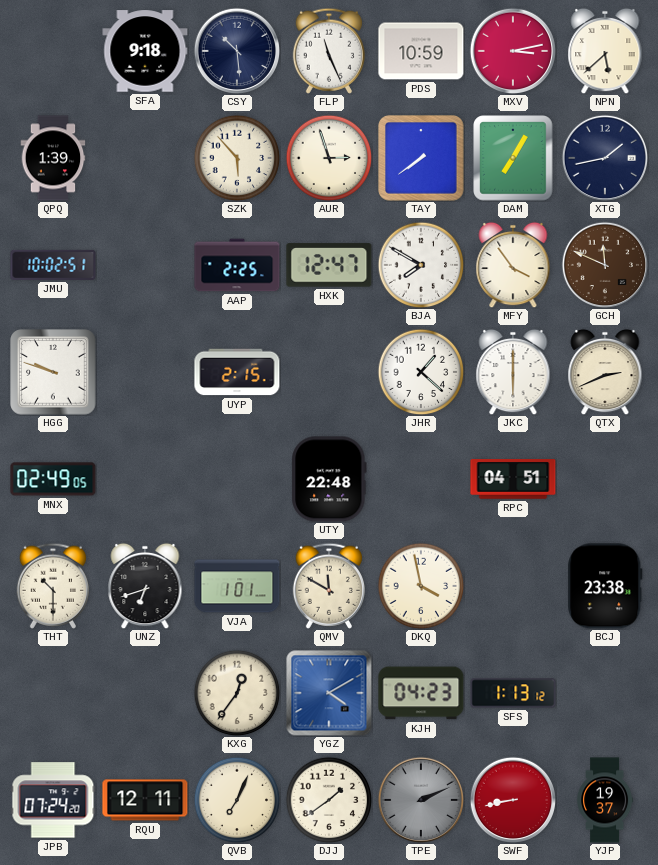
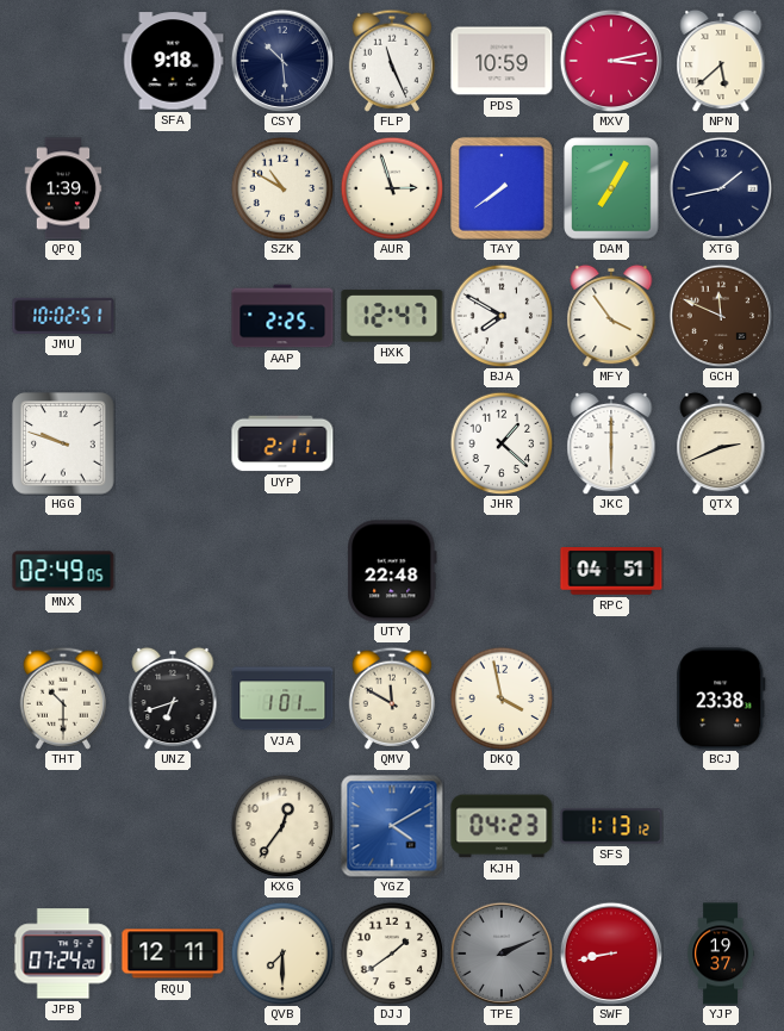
SZK: 5:53 -> 10:50
UYP: 2:15 -> 2:11
QVB: 7:04 -> 7:30
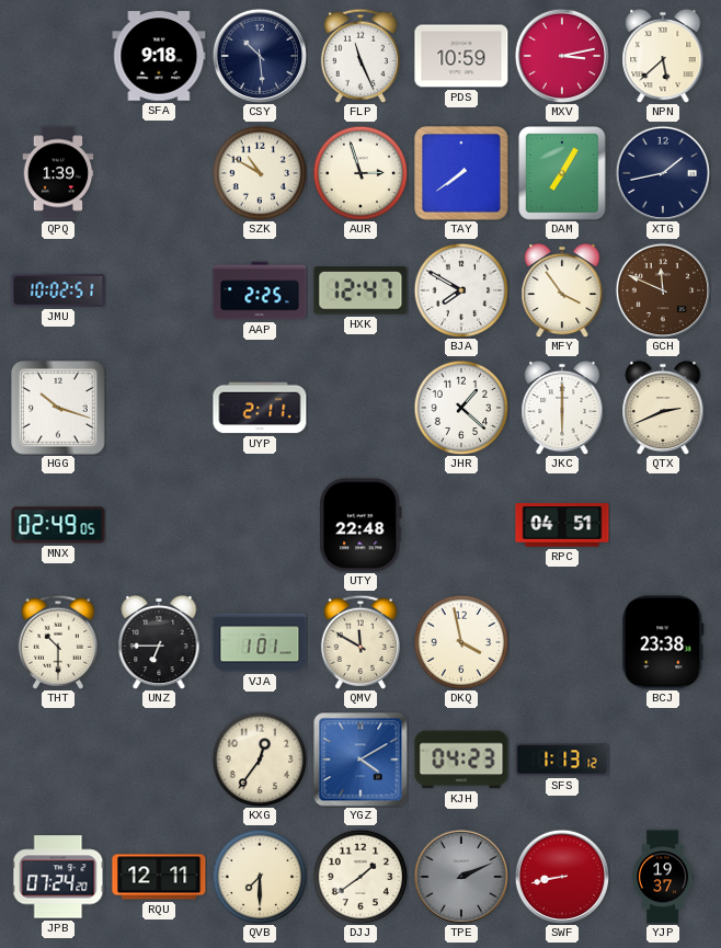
HGG: 9:48 -> 10:18
UNZ: 6:42 -> 6:45
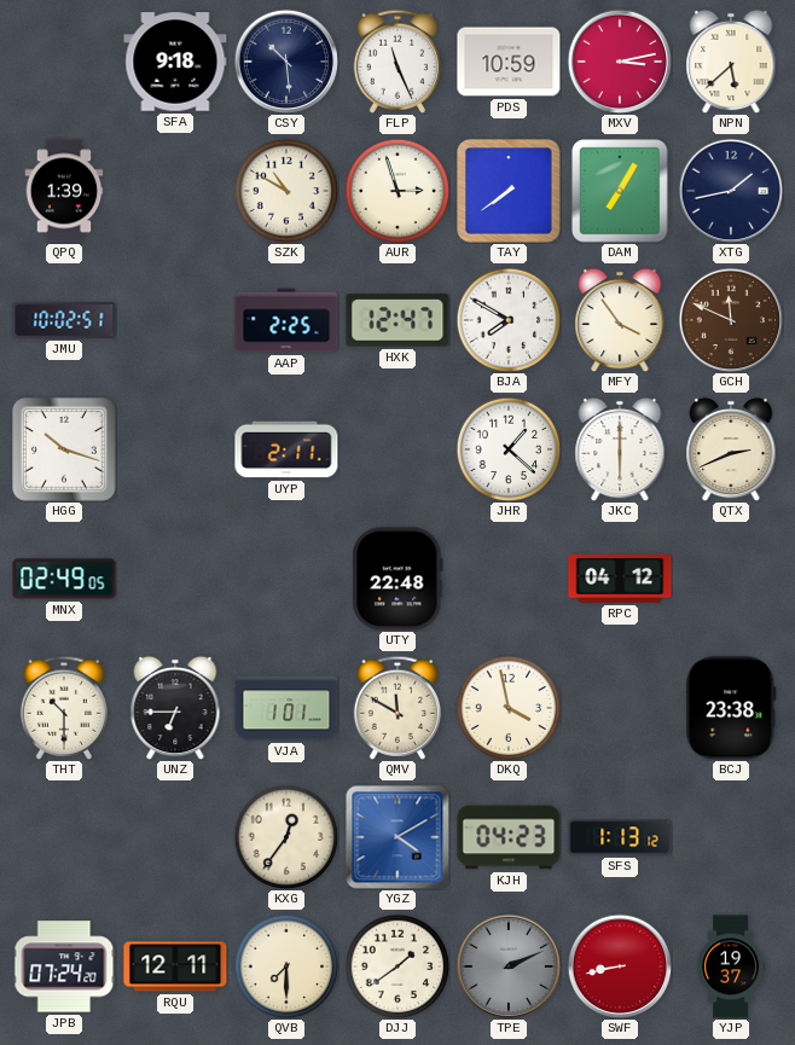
RPC: 04:51 -> 04:12
